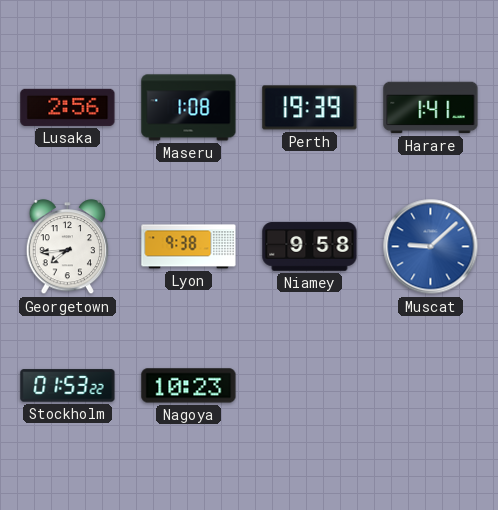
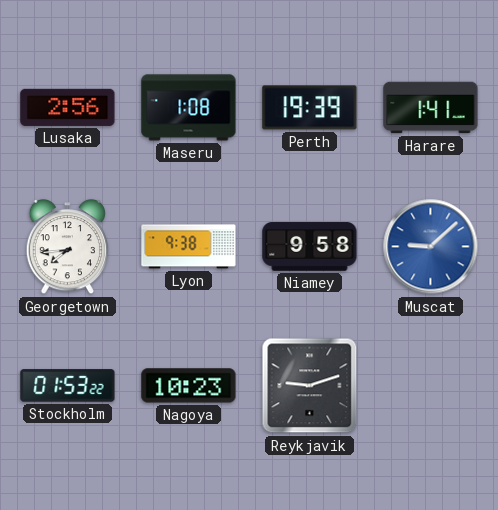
Reykjavik: none -> 9:12
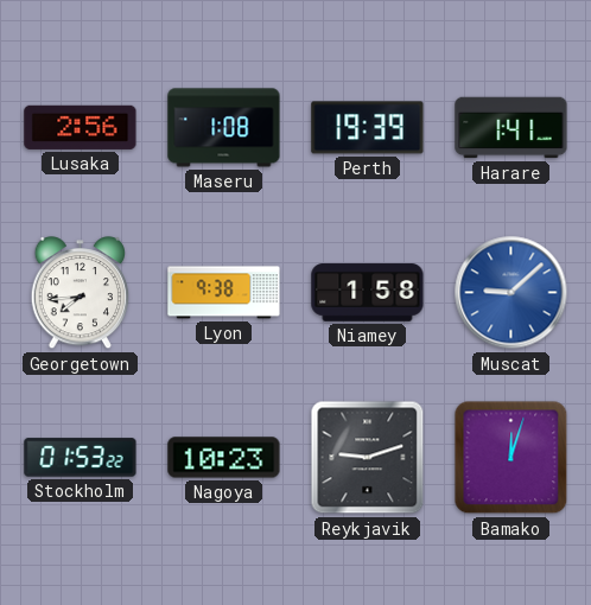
Niamey: 9:58 -> 1:58
Bamako: none -> 12:03
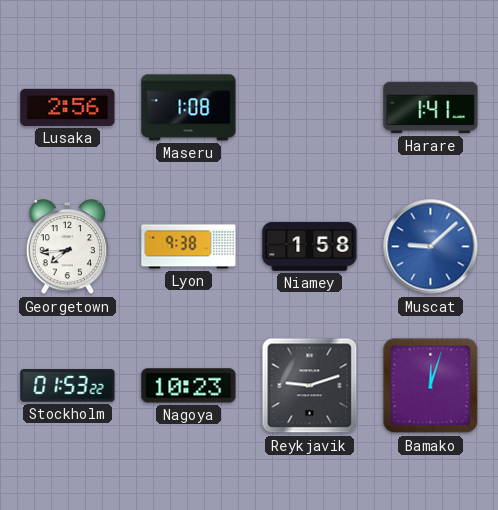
Perth: 19:39 -> none
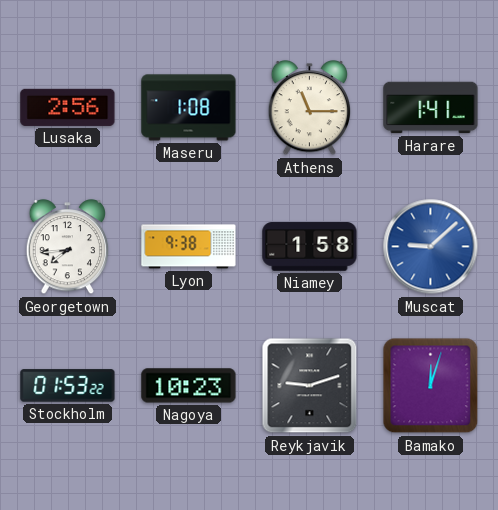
Athens: none -> 11:15
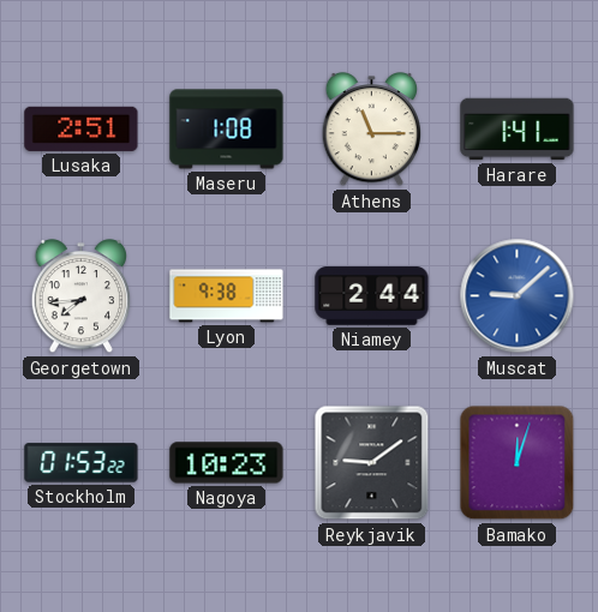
Lusaka: 2:56 -> 2:51
Niamey: 1:58 -> 2:44
Reykjavik: 9:12 -> 9:09
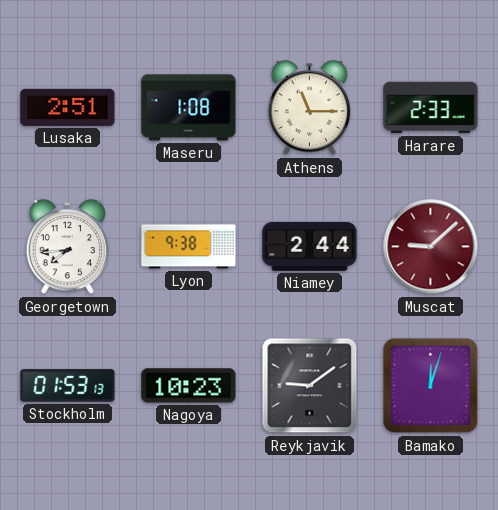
Harare: 1:41 -> 2:33
Muscat dial: blue -> burgundy
Stockholm: 01:53:22 -> 01:53:13
